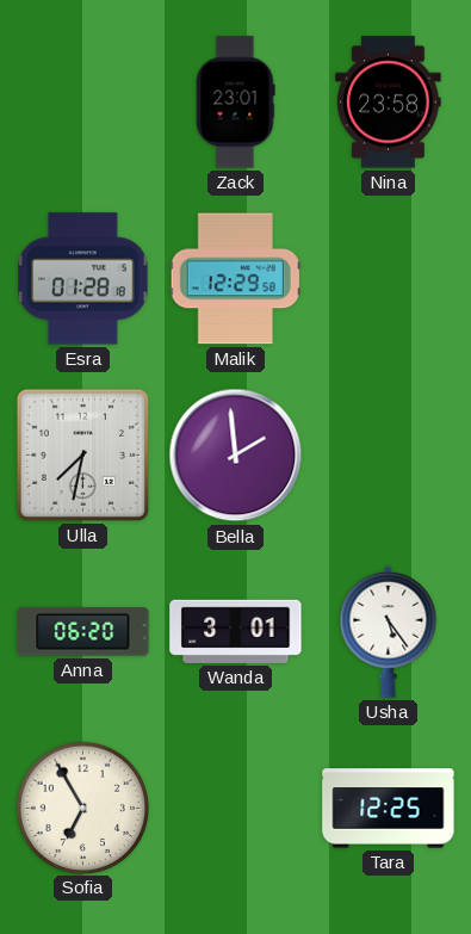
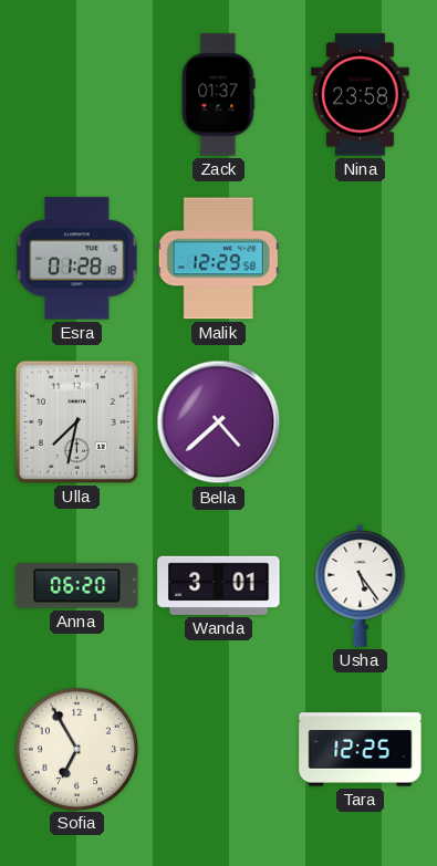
Zack: 23:01 -> 01:37
Bella: 1:59 -> 4:38
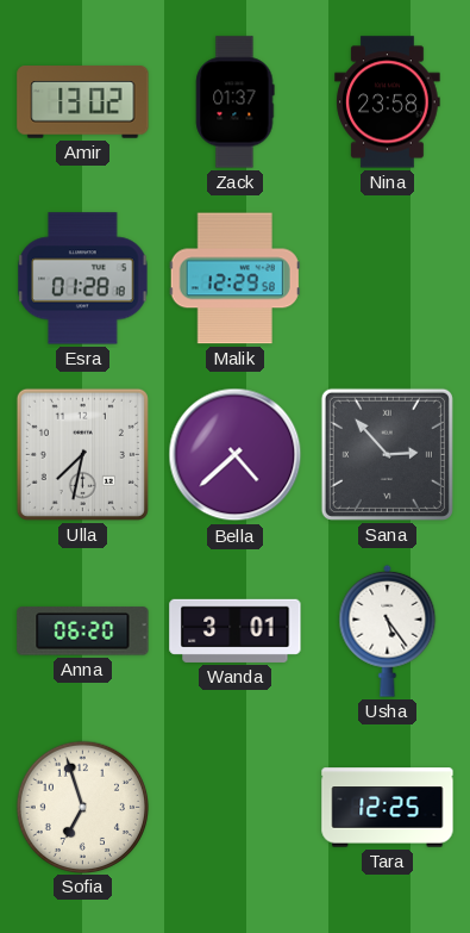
Amir: none -> 13:02
Sana: none -> 2:53
Sofia: 6:55 -> 6:57
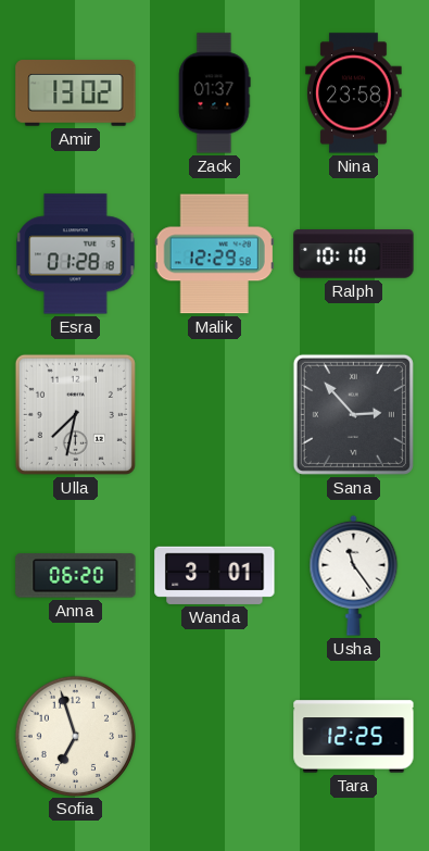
Ralph: none -> 10:10
Bella: 4:38 -> none
Usha: 5:24 -> 11:24
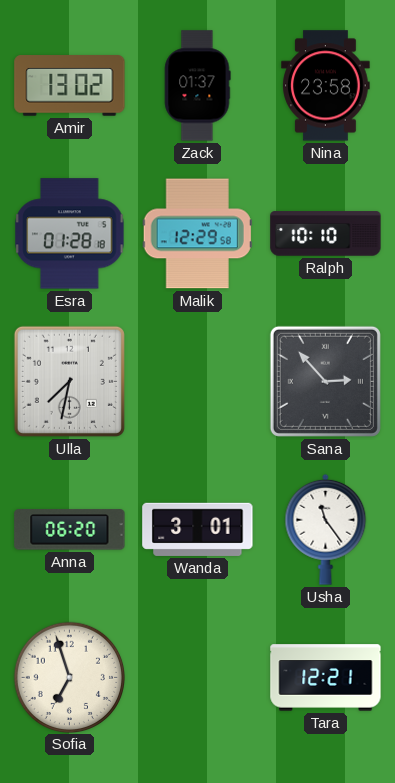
Tara: 12:25 -> 12:21
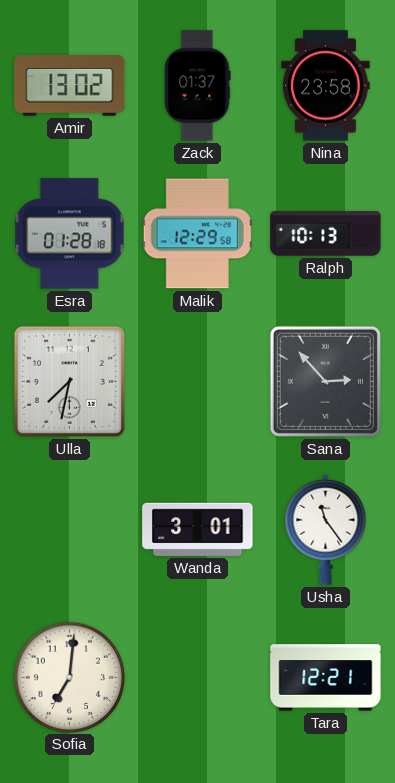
Ralph: 10:10 -> 10:13
Anna: 06:20 -> none
Sofia: 6:57 -> 7:01
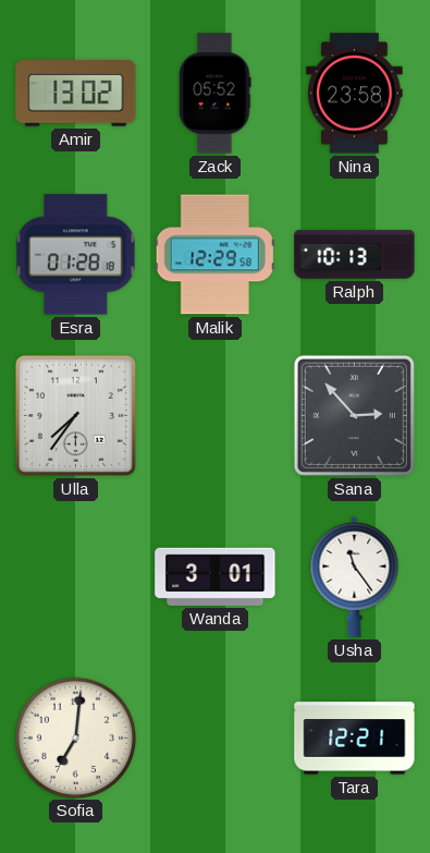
Zack: 01:37 -> 05:52
Ulla: 7:32 -> 7:36
